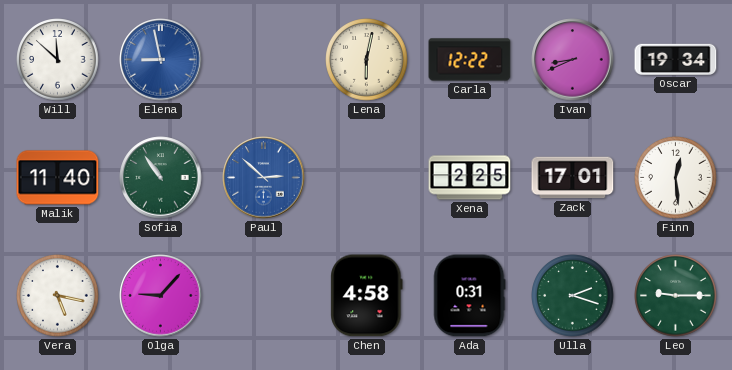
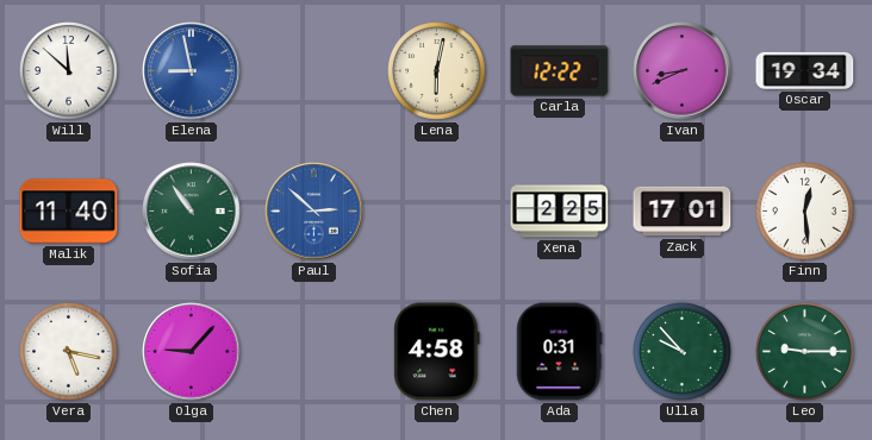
Ulla: 2:18 -> 9:53
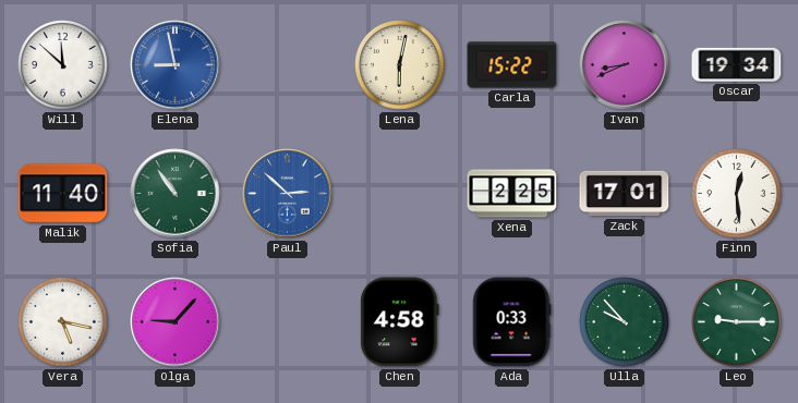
Carla: 12:22 -> 15:22
Ada: 0:31 -> 0:33
